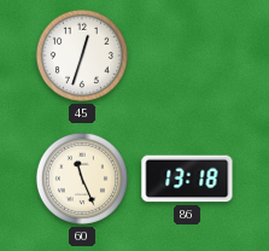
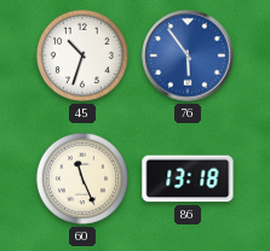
45: 12:33 -> 10:33
76: none -> 5:54
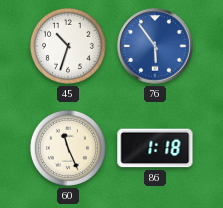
86: 13:18 -> 1:18
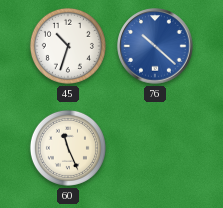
76: 5:54 -> 10:22
86: 1:18 -> none
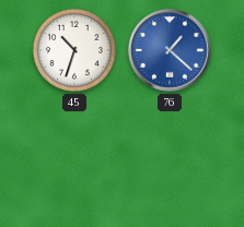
76: 10:22 -> 1:22
60: 11:26 -> none
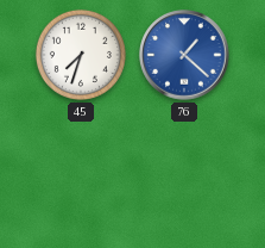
45: 10:33 -> 7:33
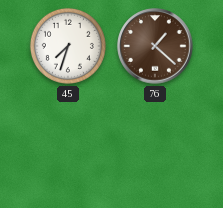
76 dial: blue -> brown
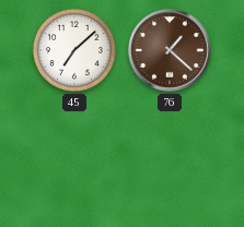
45: 7:33 -> 7:08
